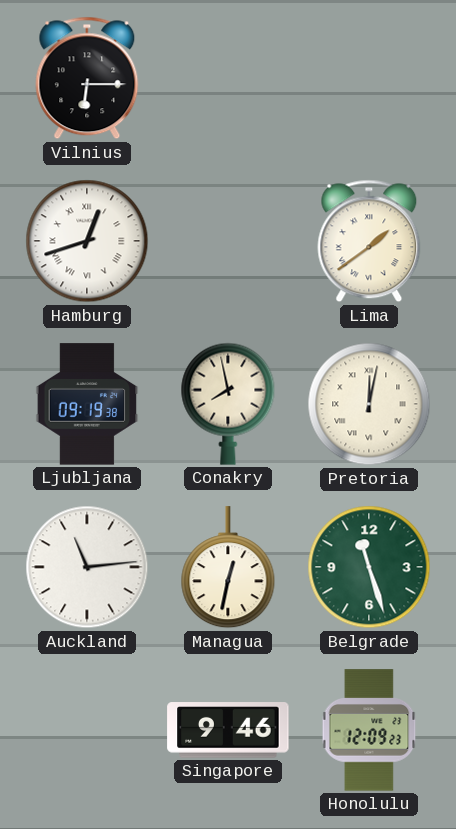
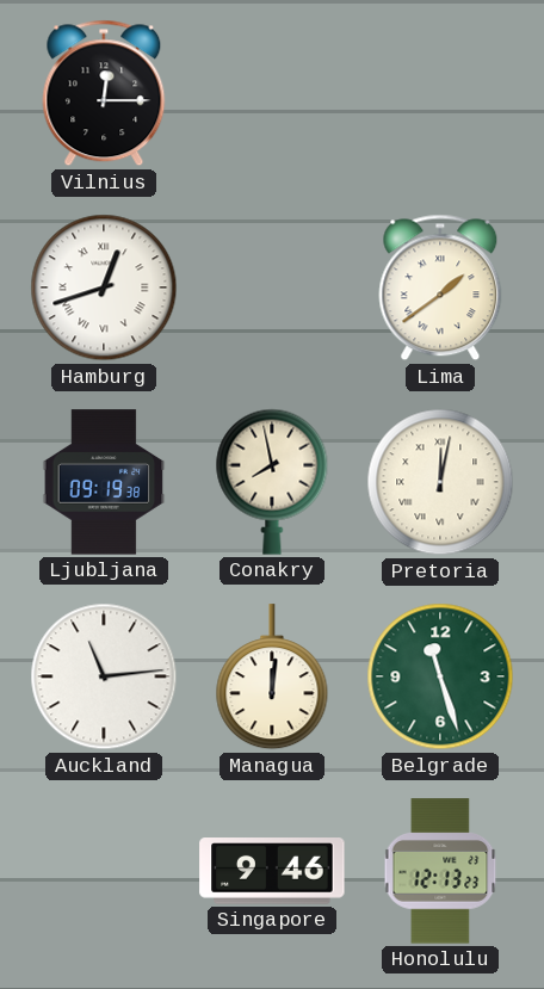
Vilnius: 6:15 -> 12:15
Managua: 12:32 -> 12:01
Honolulu: 12:09 -> 12:13
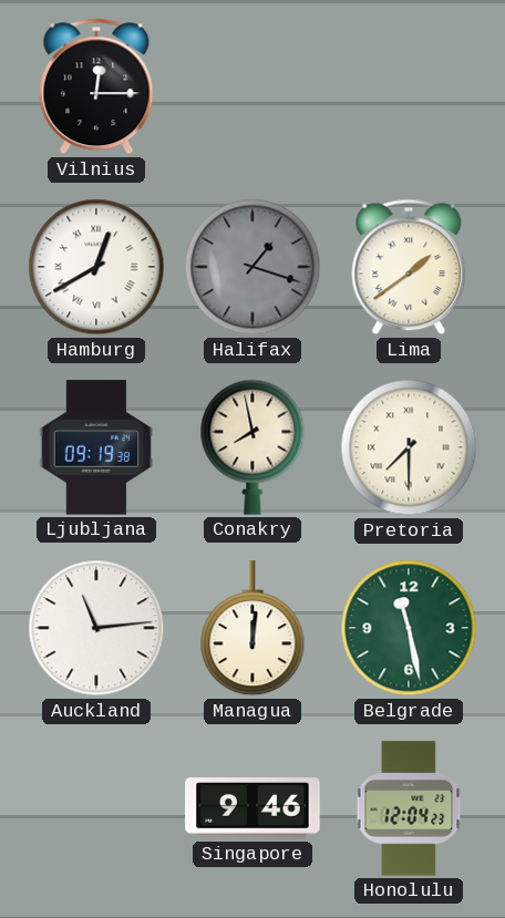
Hamburg: 12:42 -> 12:40
Halifax: none -> 1:18
Pretoria: 12:02 -> 7:30
Belgrade: 11:27 -> 11:28
Honolulu: 12:13 -> 12:04
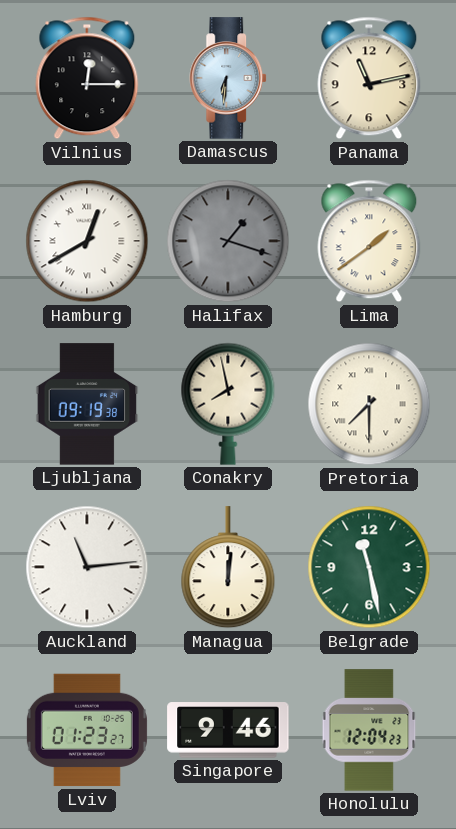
Damascus: none -> 6:31
Panama: none -> 11:13
Lviv: none -> 01:23
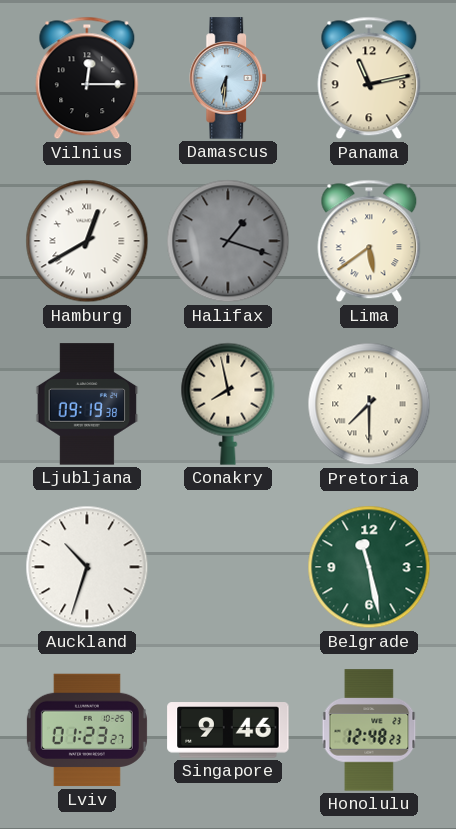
Lima: 1:39 -> 5:39
Auckland: 11:14 -> 10:33
Managua: 12:01 -> none
Honolulu: 12:04 -> 12:48
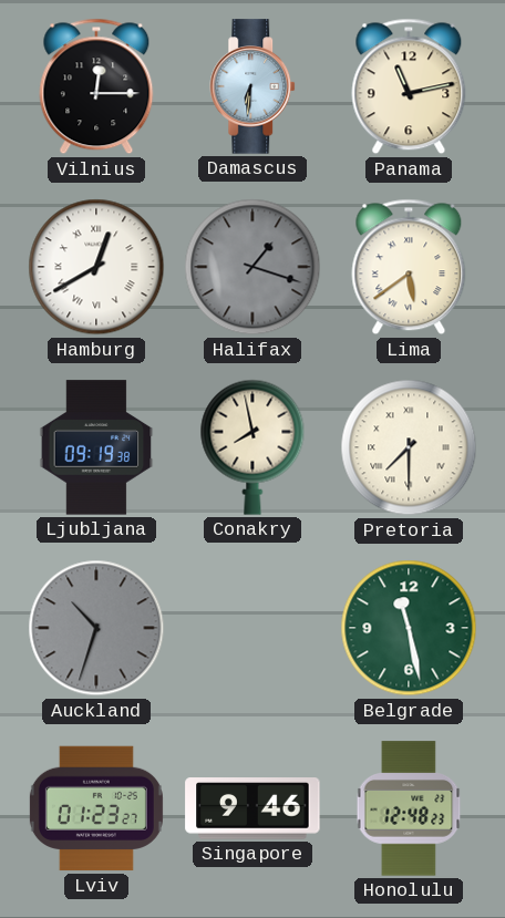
Auckland dial: white -> grey
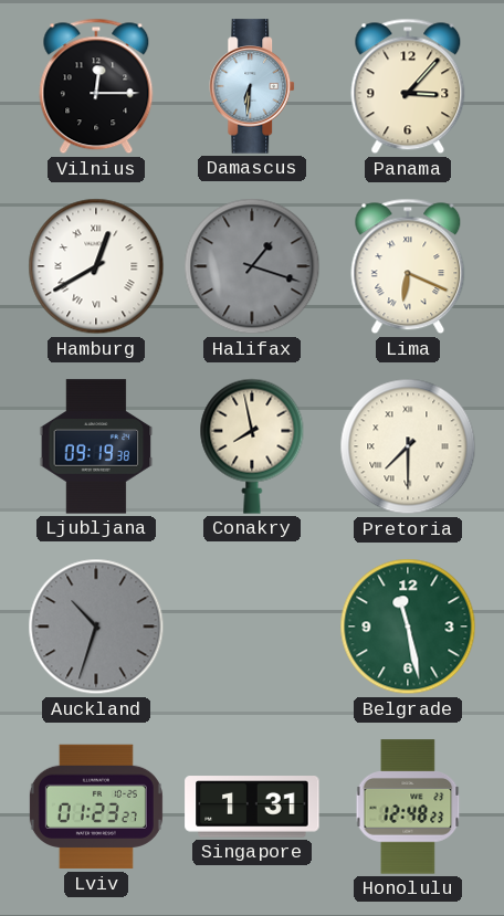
Panama: 11:13 -> 3:07
Lima: 5:39 -> 6:19
Singapore: 9:46 -> 1:31
